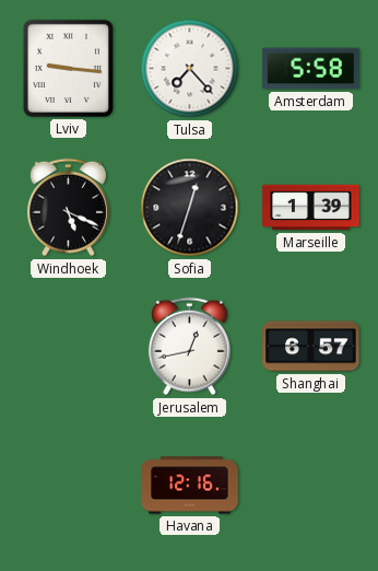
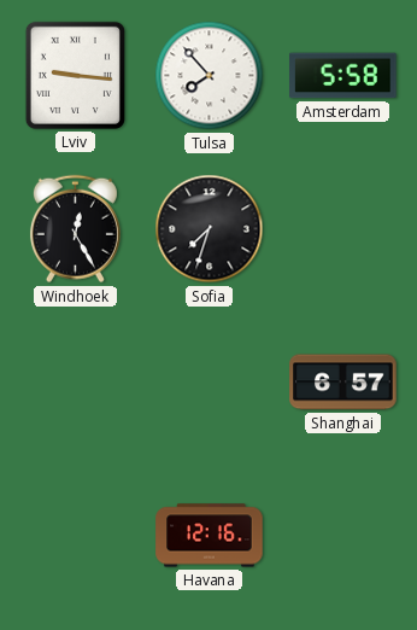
Tulsa: 7:23 -> 7:53
Windhoek: 5:19 -> 12:25
Sofia: 12:33 -> 7:33
Marseille: 1:39 -> none
Jerusalem: 12:43 -> none
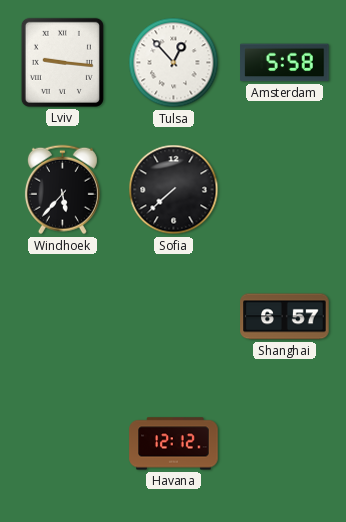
Tulsa: 7:53 -> 12:53
Windhoek: 12:25 -> 5:37
Sofia: 7:33 -> 7:38
Havana: 12:16 -> 12:12
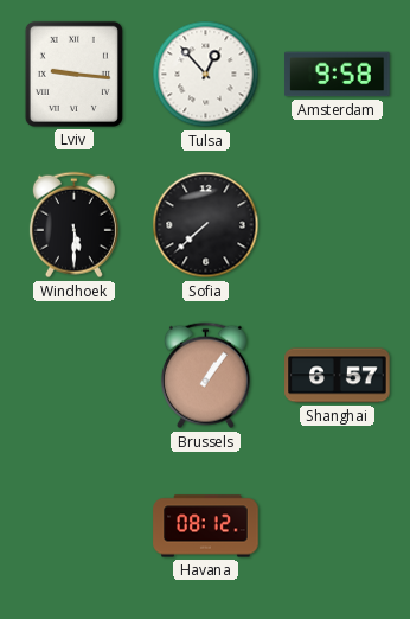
Amsterdam: 5:58 -> 9:58
Windhoek: 5:37 -> 5:30
Brussels: none -> 1:06
Havana: 12:12 -> 08:12
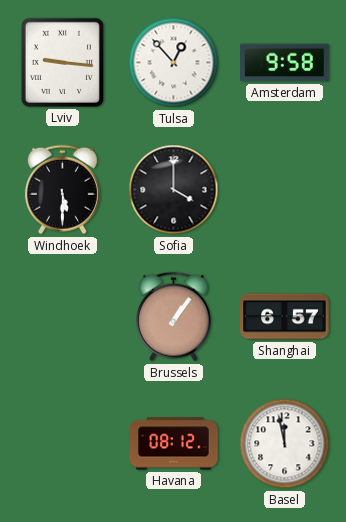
Sofia: 7:38 -> 4:00
Basel: none -> 11:58
